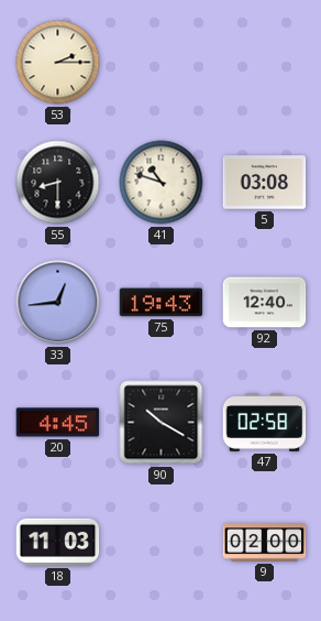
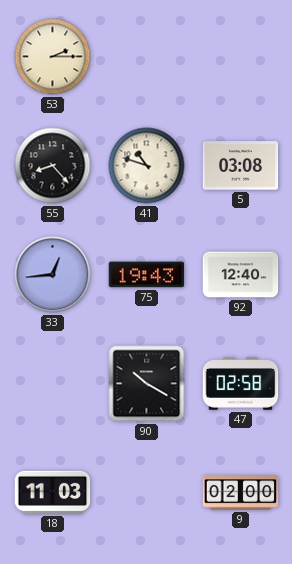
55: 8:30 -> 8:23
20: 4:45 -> none
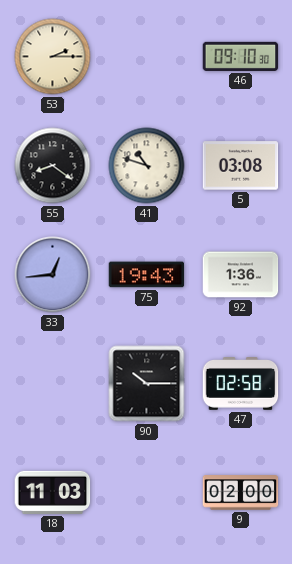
46: none -> 09:10
55: 8:23 -> 8:21
92: 12:40 -> 1:36
90: 10:20 -> 10:15
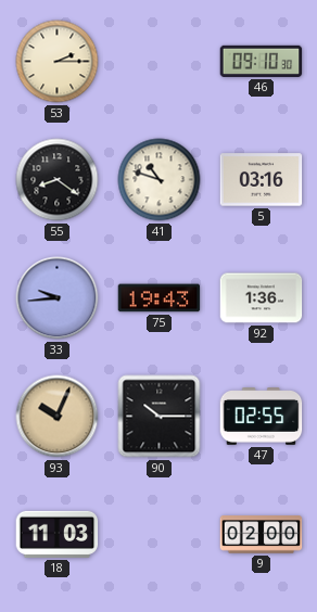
5: 03:08 -> 03:16
33: 12:44 -> 9:44
93: none -> 10:04
47: 02:58 -> 02:55
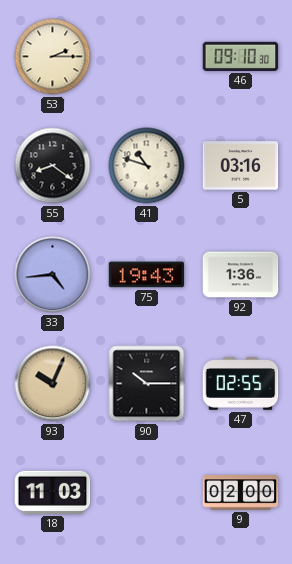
33: 9:44 -> 4:44
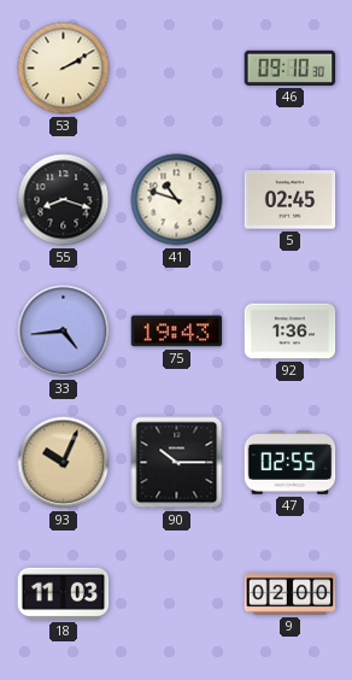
53: 2:15 -> 2:10
55: 8:21 -> 8:18
5: 03:16 -> 02:45
